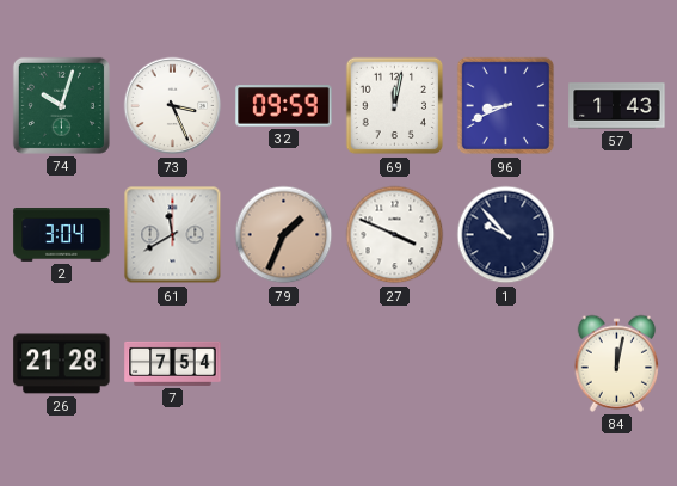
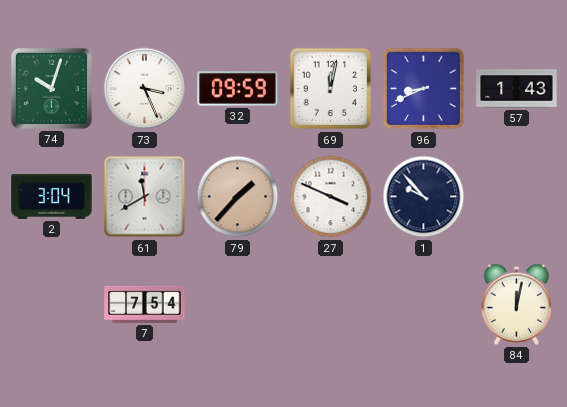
79: 1:34 -> 1:37
26: 21:28 -> none
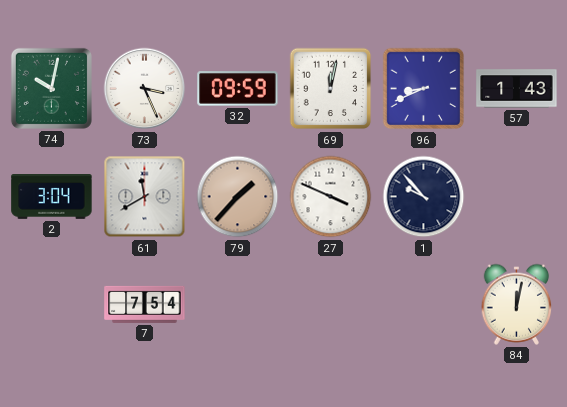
74: 10:03 -> 10:02
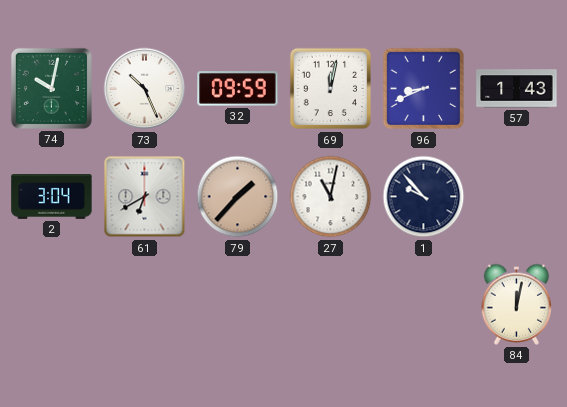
73: 3:26 -> 10:26
61: 11:40 -> 6:40
27: 3:49 -> 11:02
7: 7:54 -> none
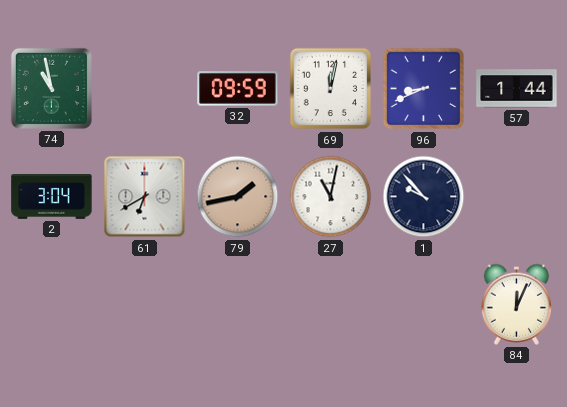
74: 10:02 -> 10:58
73: 10:26 -> none
57: 1:43 -> 1:44
79: 1:37 -> 1:43
84: 12:02 -> 12:04
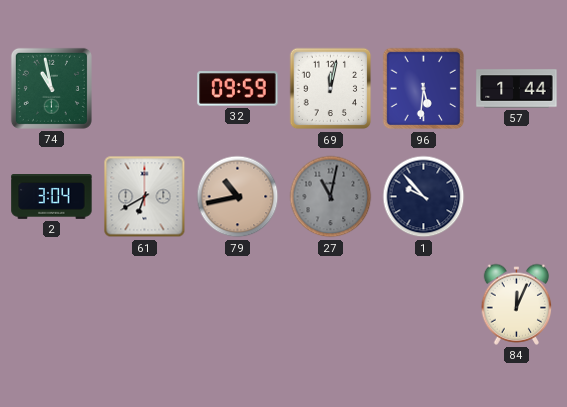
96: 8:41 -> 5:31
79: 1:43 -> 10:43
27 dial: white -> grey
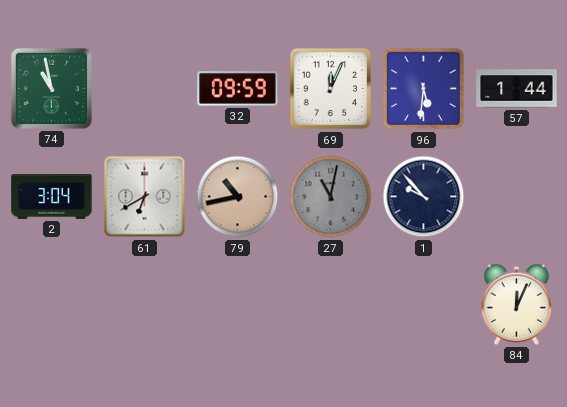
69: 12:02 -> 12:04
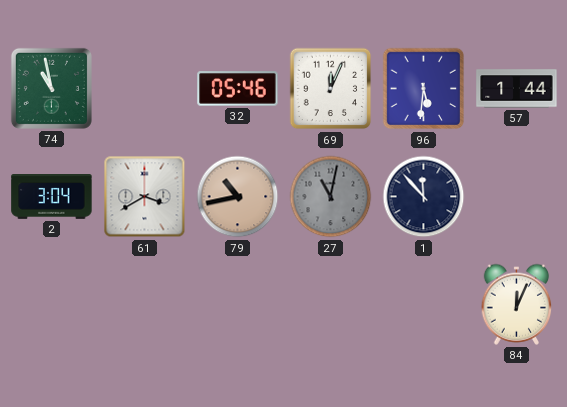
32: 09:59 -> 05:46
61: 6:40 -> 3:40
1: 9:53 -> 11:53
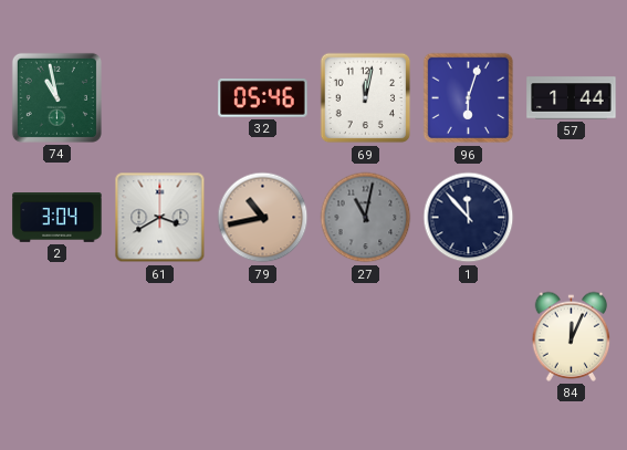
69: 12:04 -> 12:02
96: 5:31 -> 6:03
